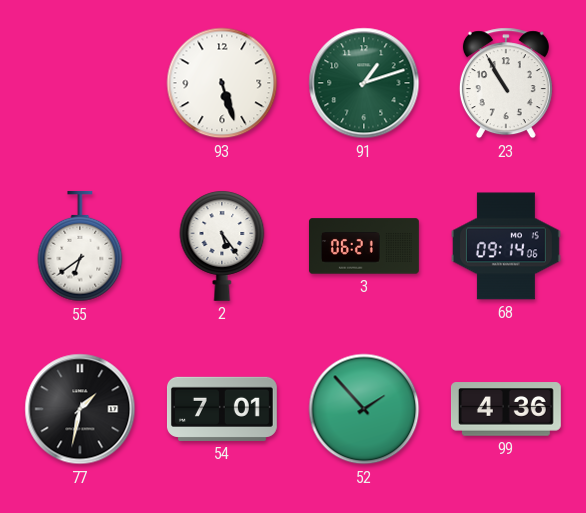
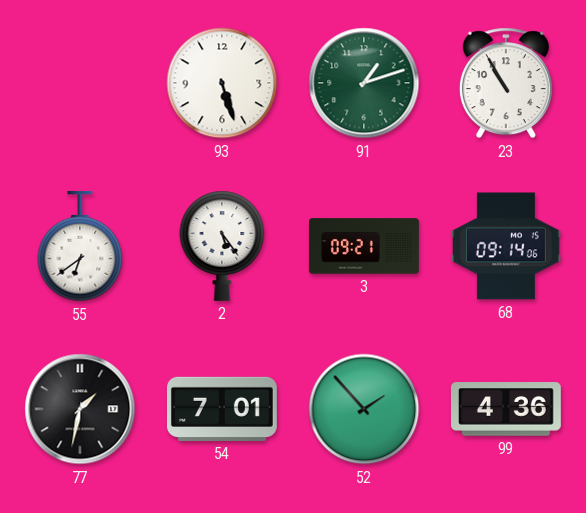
3: 06:21 -> 09:21
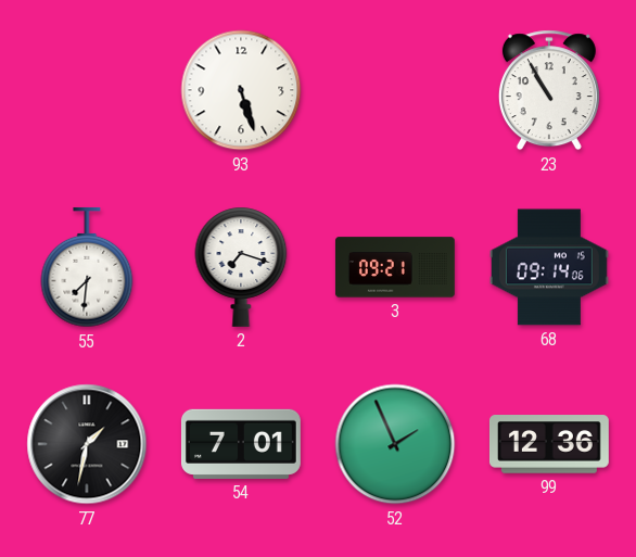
91: 1:12 -> none
55: 6:39 -> 7:31
2: 5:24 -> 7:18
52: 1:53 -> 1:56
99: 4:36 -> 12:36
